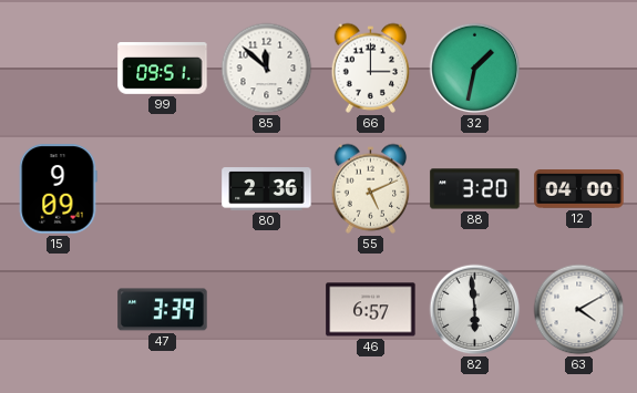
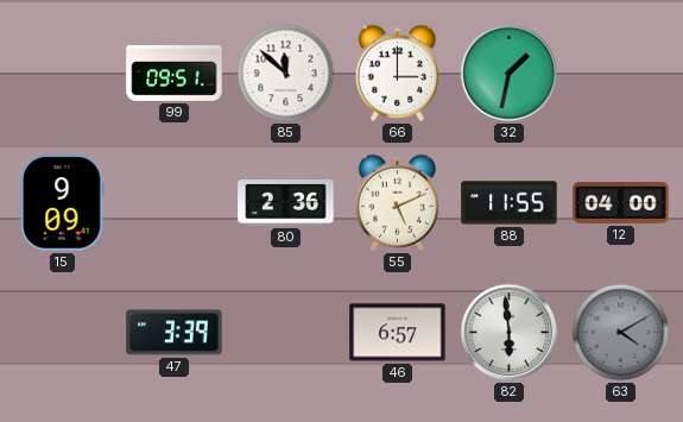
88: 3:20 -> 11:55
63 dial: white -> grey
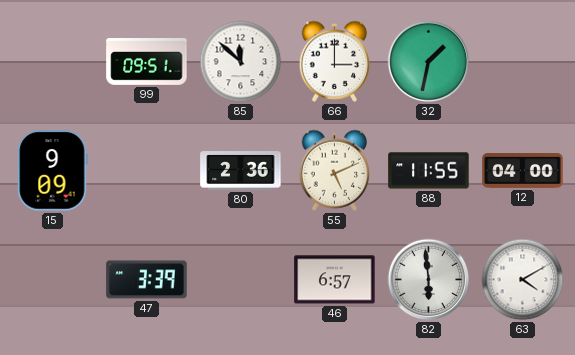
63 dial: grey -> white
